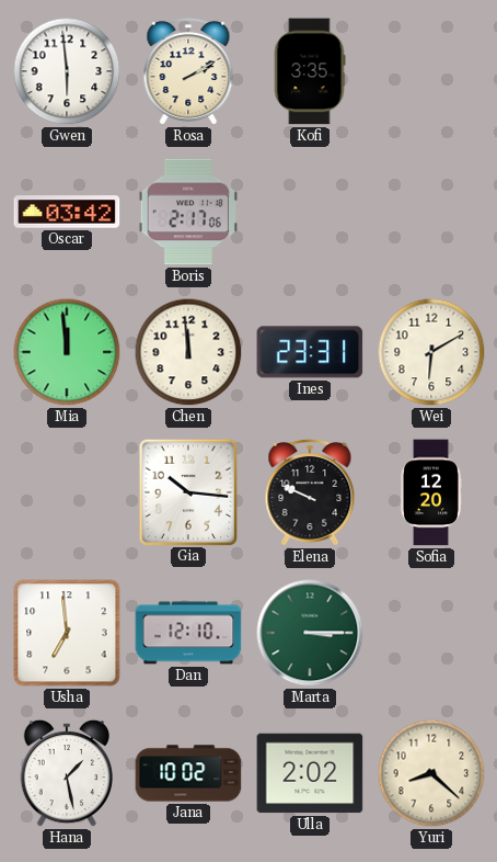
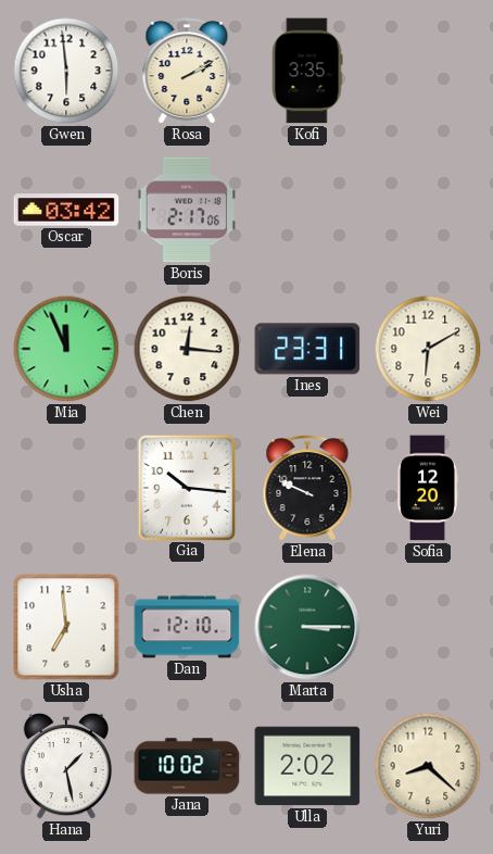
Mia: 11:59 -> 11:56
Chen: 11:59 -> 12:16
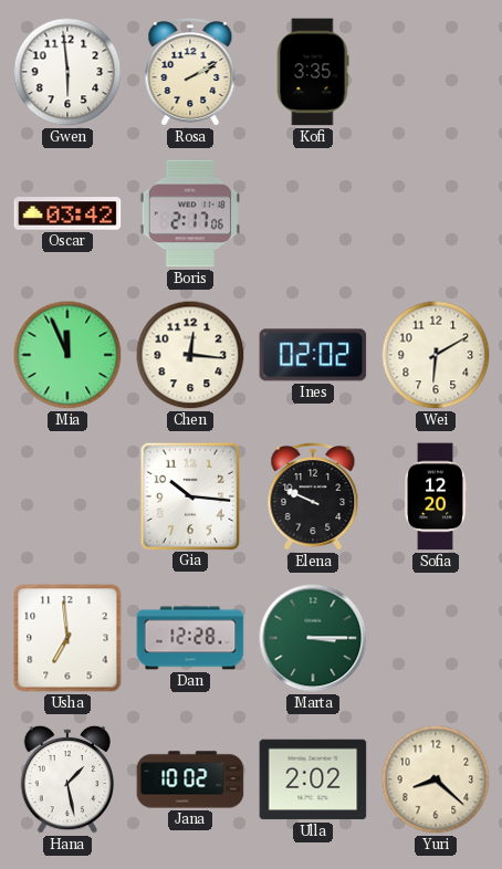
Ines: 23:31 -> 02:02
Dan: 12:10 -> 12:28
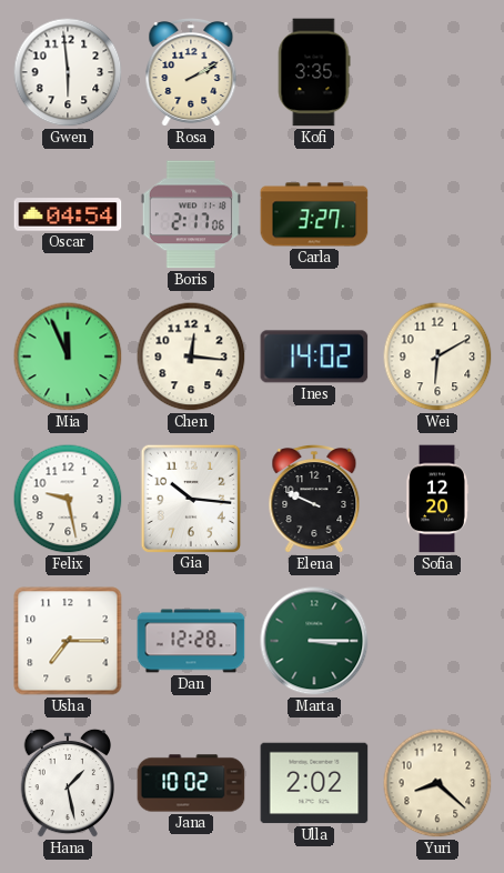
Oscar: 03:42 -> 04:54
Carla: none -> 3:27
Ines: 02:02 -> 14:02
Felix: none -> 9:28
Usha: 6:59 -> 7:15
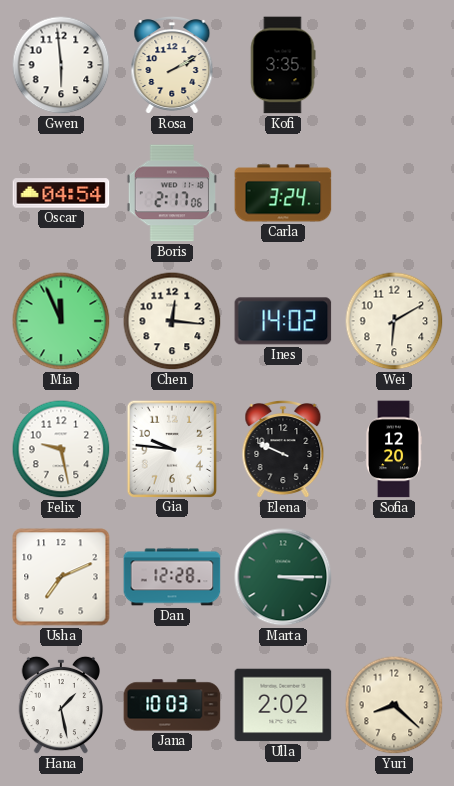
Carla: 3:27 -> 3:24
Gia: 10:16 -> 9:46
Usha: 7:15 -> 7:11
Jana: 10:02 -> 10:03
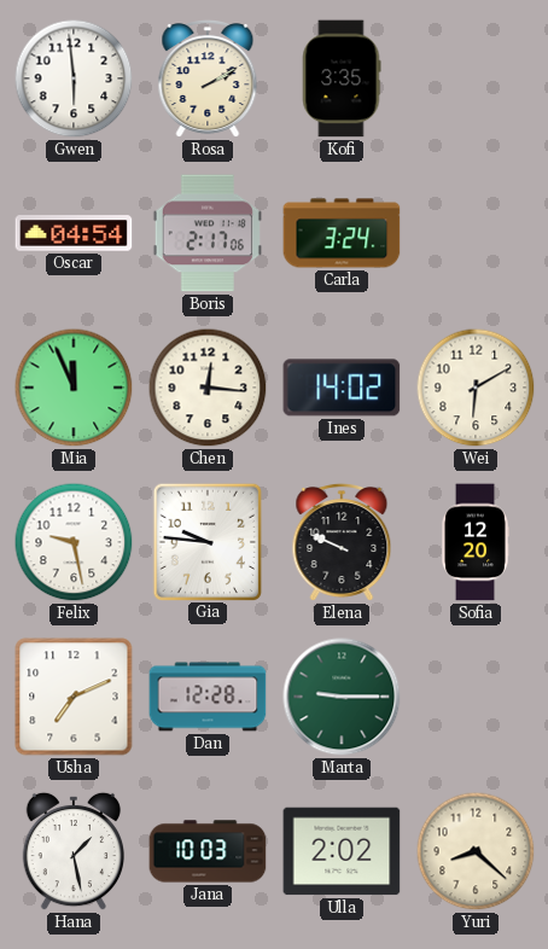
Marta: 3:15 -> 9:15
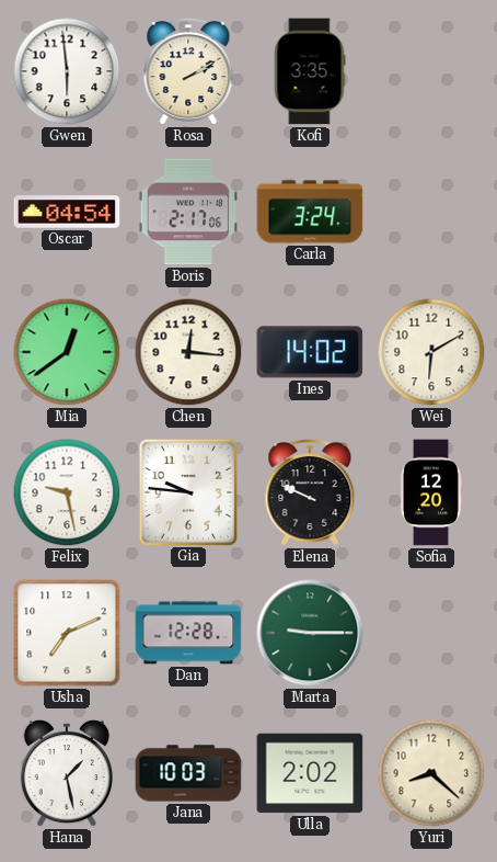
Mia: 11:56 -> 12:39
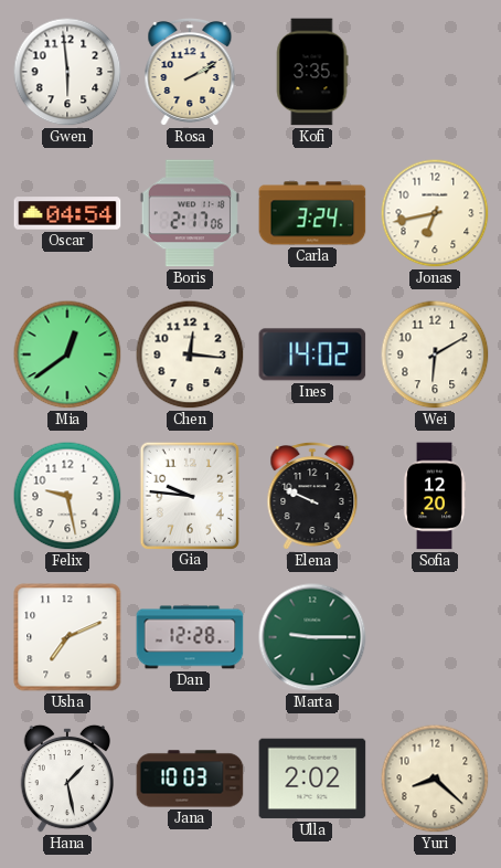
Jonas: none -> 6:43
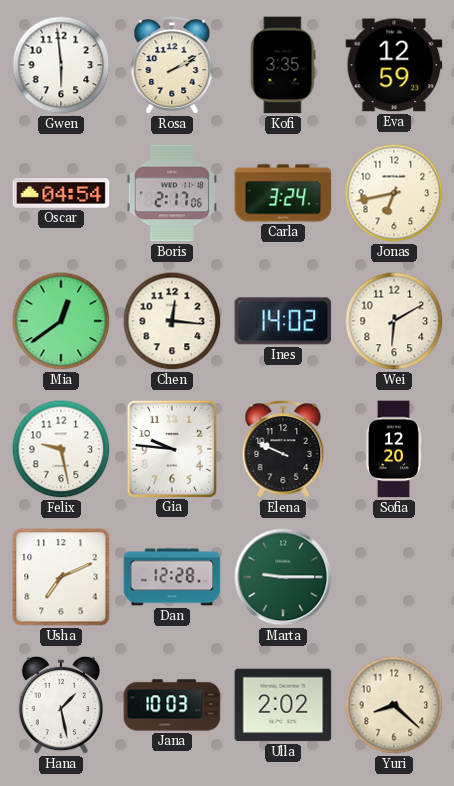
Eva: none -> 12:59
